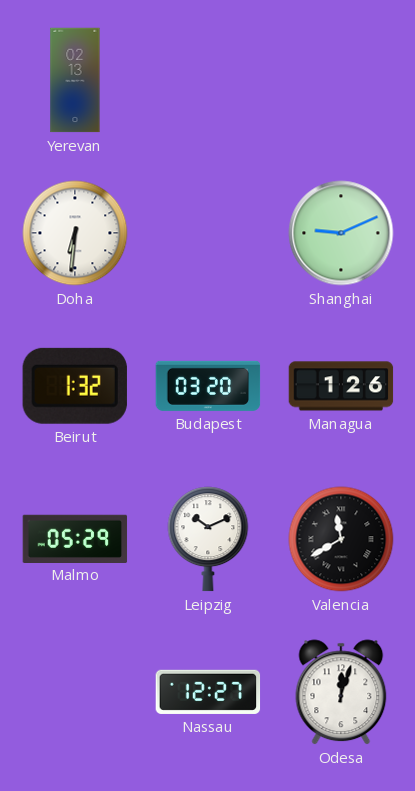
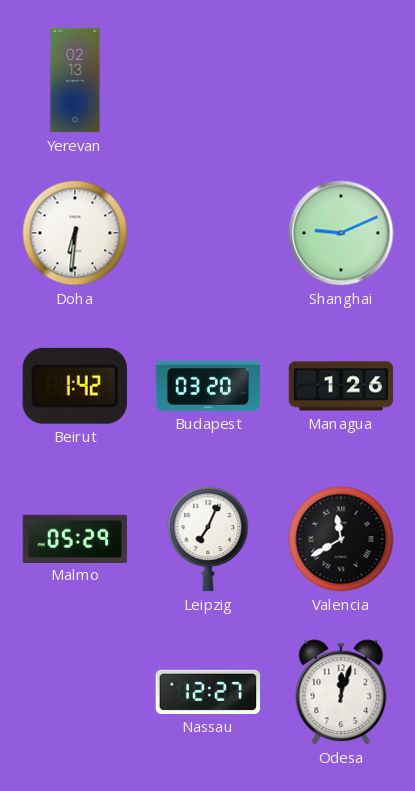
Beirut: 1:32 -> 1:42
Leipzig: 10:11 -> 7:04
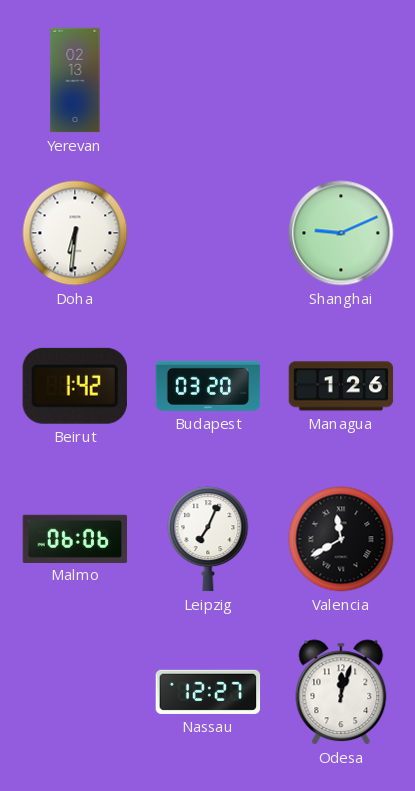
Malmo: 05:29 -> 06:06
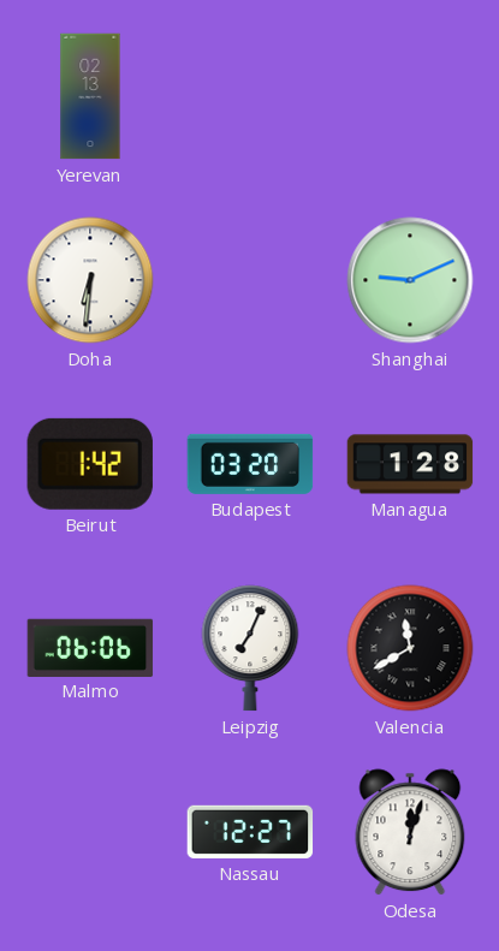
Managua: 1:26 -> 1:28
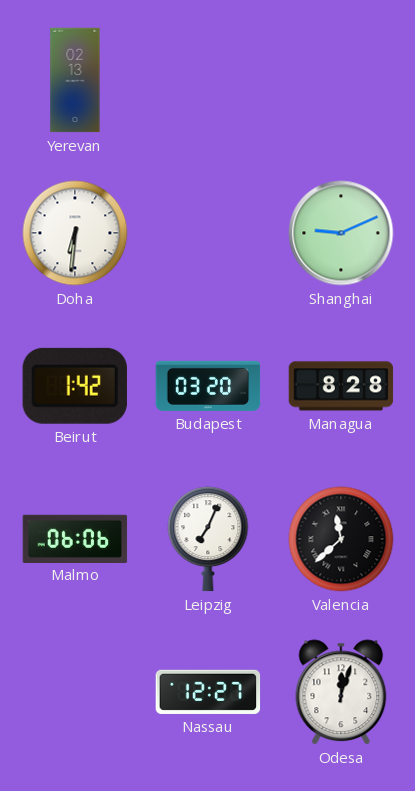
Managua: 1:28 -> 8:28
Valencia: 11:40 -> 11:38
